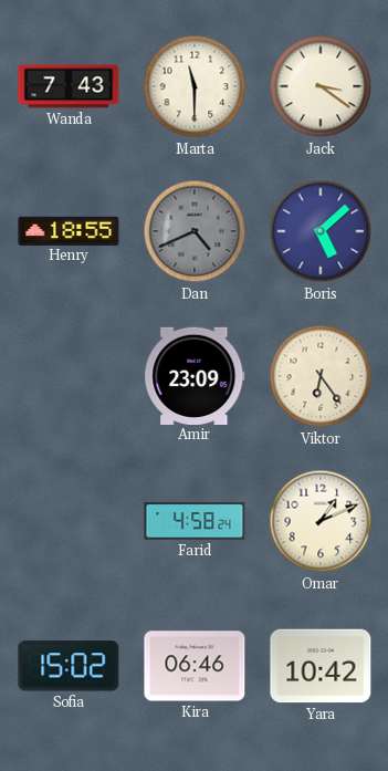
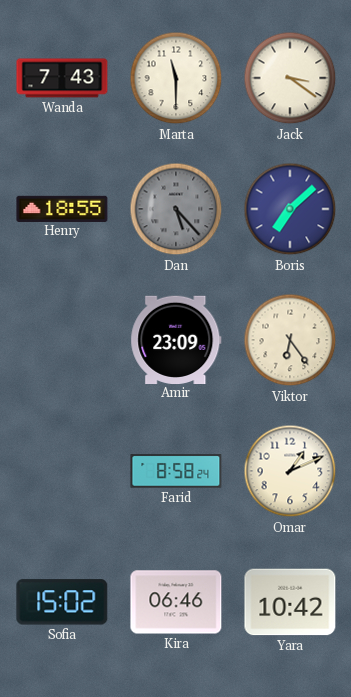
Dan: 4:41 -> 5:23
Boris: 5:08 -> 7:08
Farid: 4:58 -> 8:58
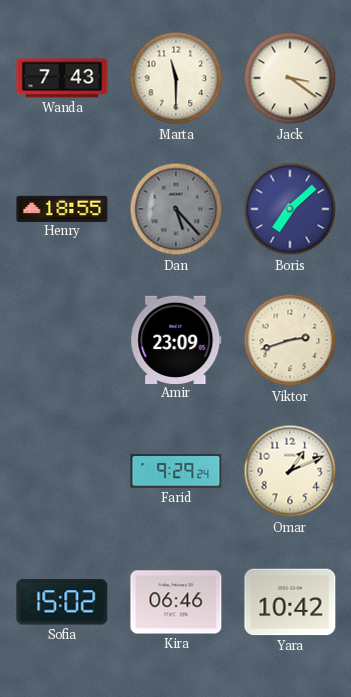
Viktor: 6:24 -> 2:42
Farid: 8:58 -> 9:29
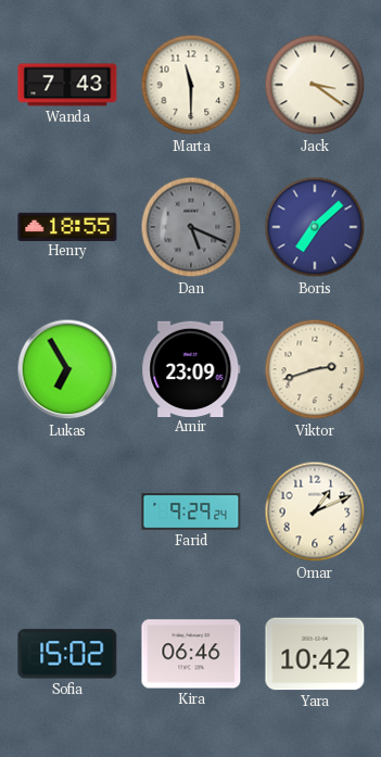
Dan: 5:23 -> 5:19
Lukas: none -> 6:55
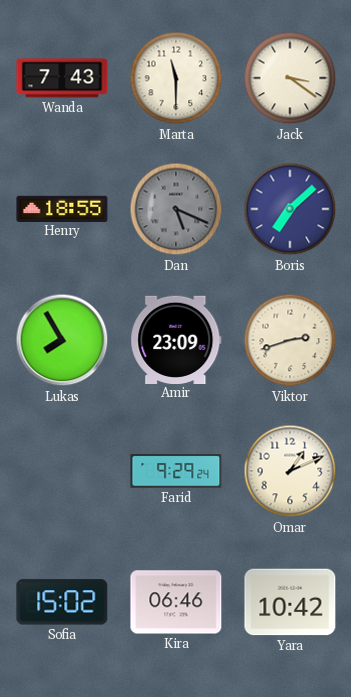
Lukas: 6:55 -> 7:55
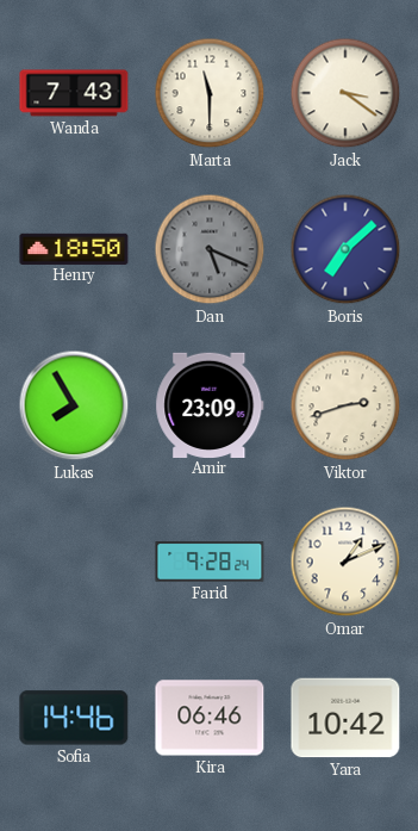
Henry: 18:55 -> 18:50
Farid: 9:29 -> 9:28
Sofia: 15:02 -> 14:46
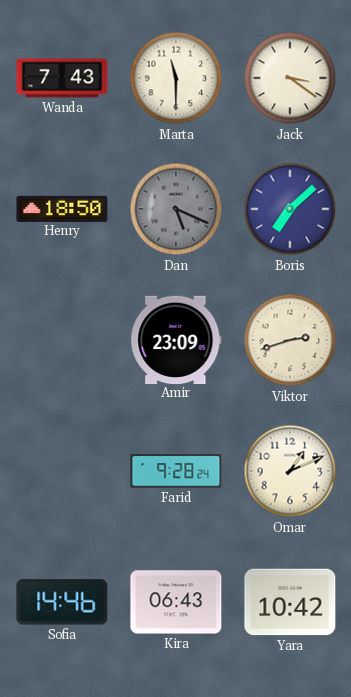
Lukas: 7:55 -> none
Kira: 06:46 -> 06:43
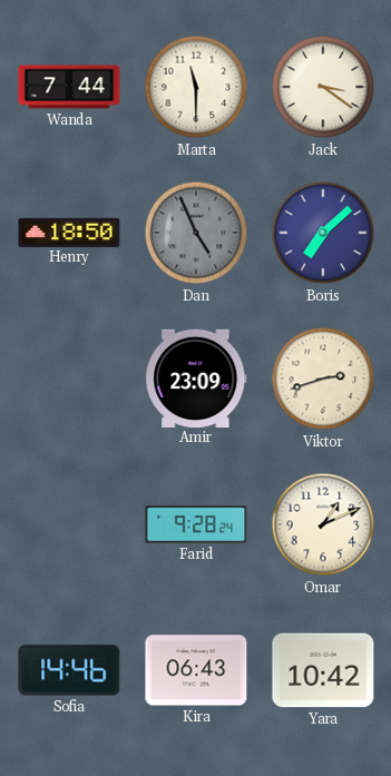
Wanda: 7:43 -> 7:44
Dan: 5:19 -> 4:56
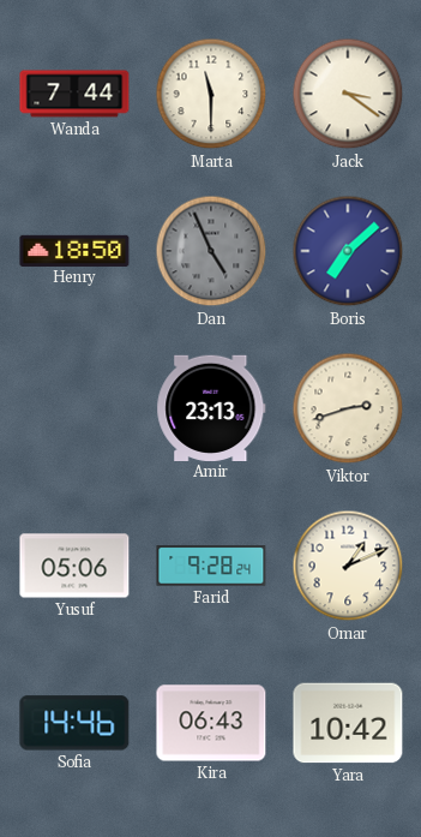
Amir: 23:09 -> 23:13
Yusuf: none -> 05:06
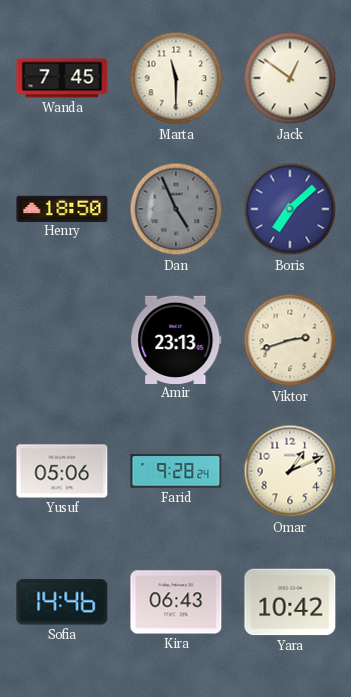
Wanda: 7:44 -> 7:45
Jack: 3:21 -> 12:51
